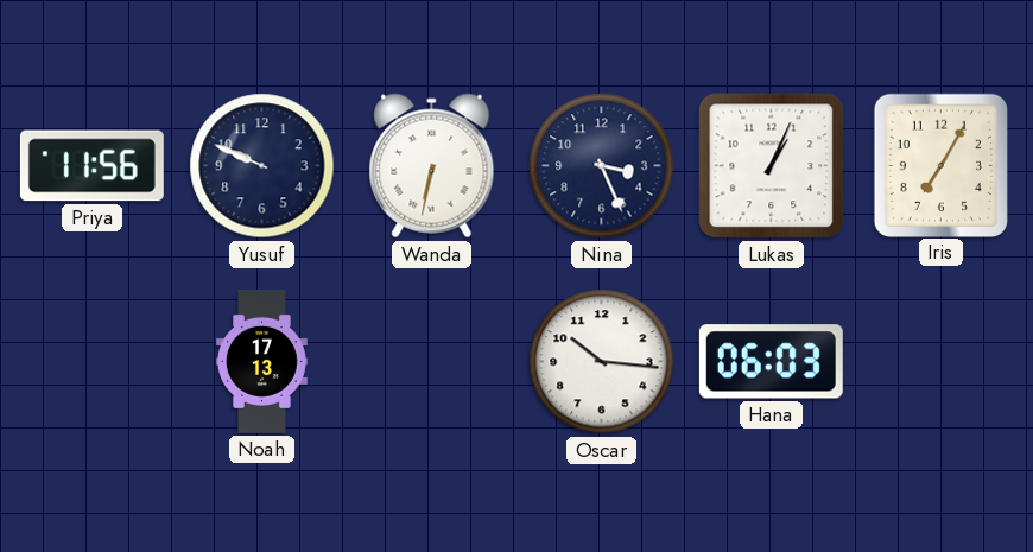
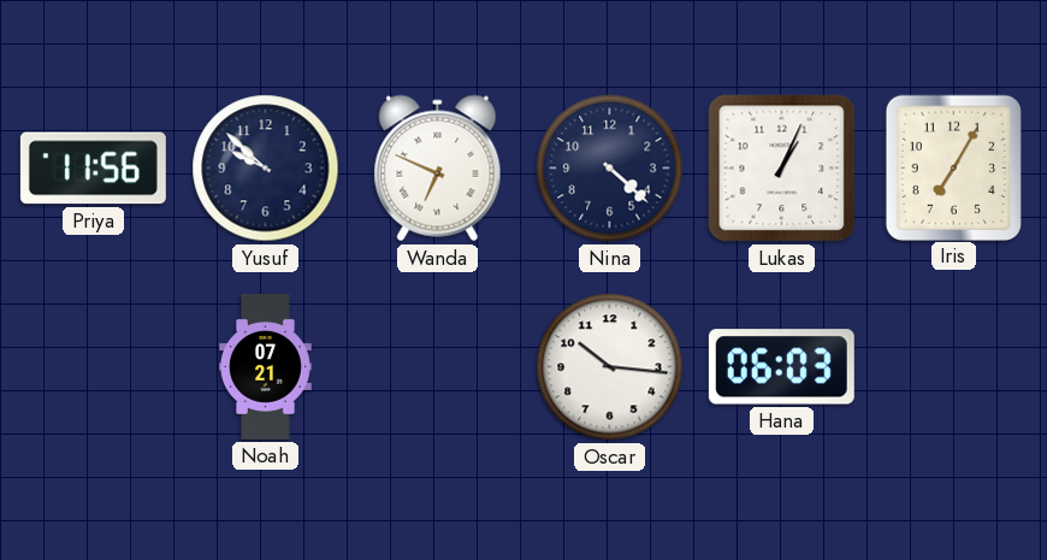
Yusuf: 9:49 -> 9:52
Wanda: 6:32 -> 6:49
Nina: 3:26 -> 4:22
Noah: 17:13 -> 07:21
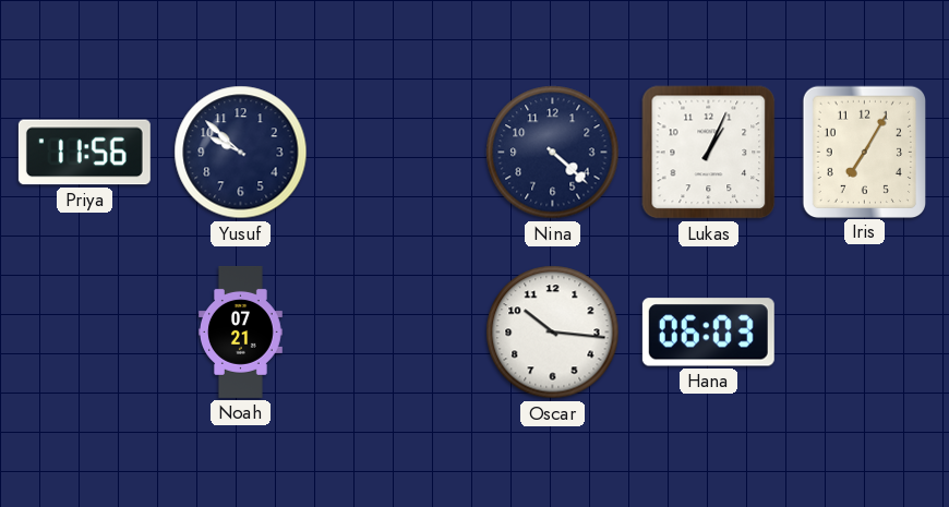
Wanda: 6:49 -> none
